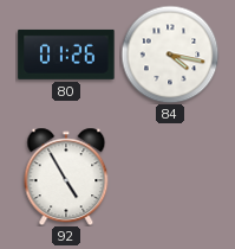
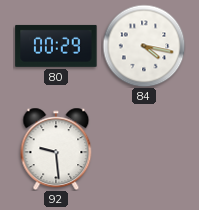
80: 01:26 -> 00:29
92: 4:55 -> 9:29
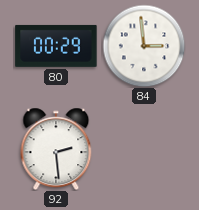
84: 4:17 -> 2:59
92: 9:29 -> 2:29
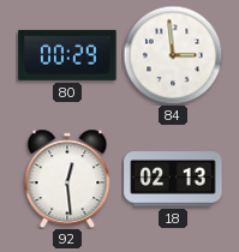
92: 2:29 -> 12:29
18: none -> 02:13
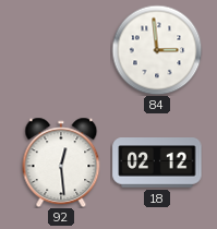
80: 00:29 -> none
18: 02:13 -> 02:12
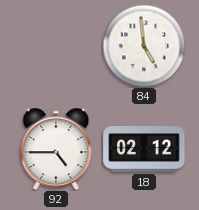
84: 2:59 -> 4:59
92: 12:29 -> 4:45
